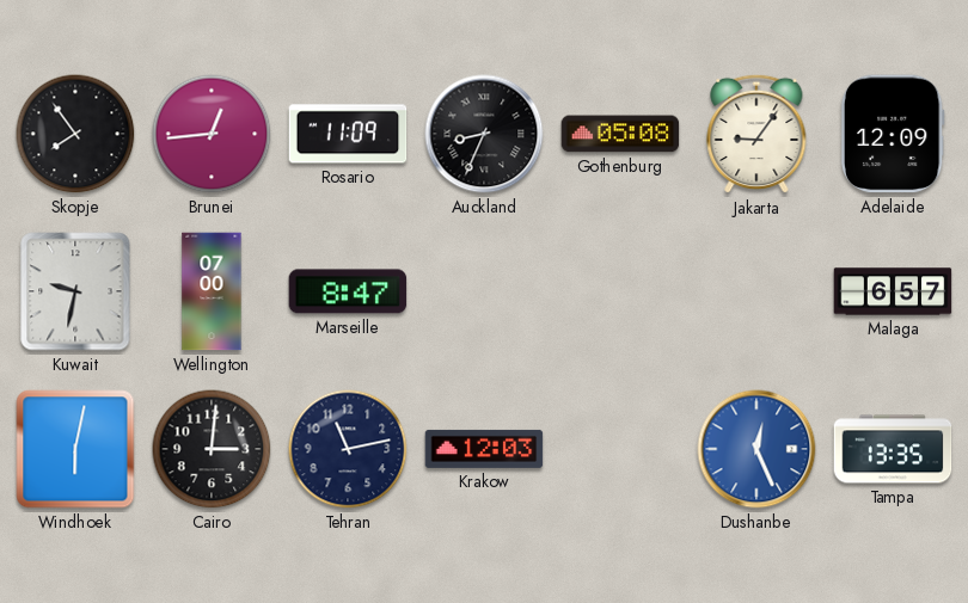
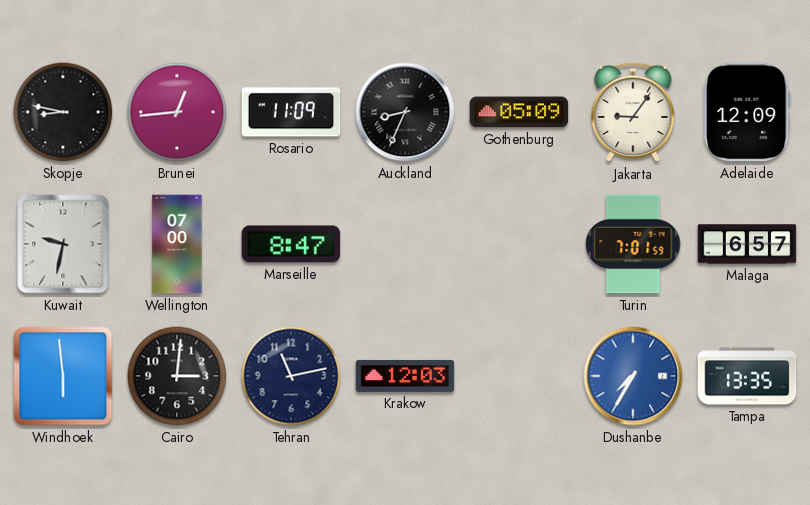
Skopje: 7:54 -> 8:47
Gothenburg: 05:08 -> 05:09
Turin: none -> 7:01
Windhoek: 6:02 -> 5:59
Dushanbe: 12:26 -> 7:35
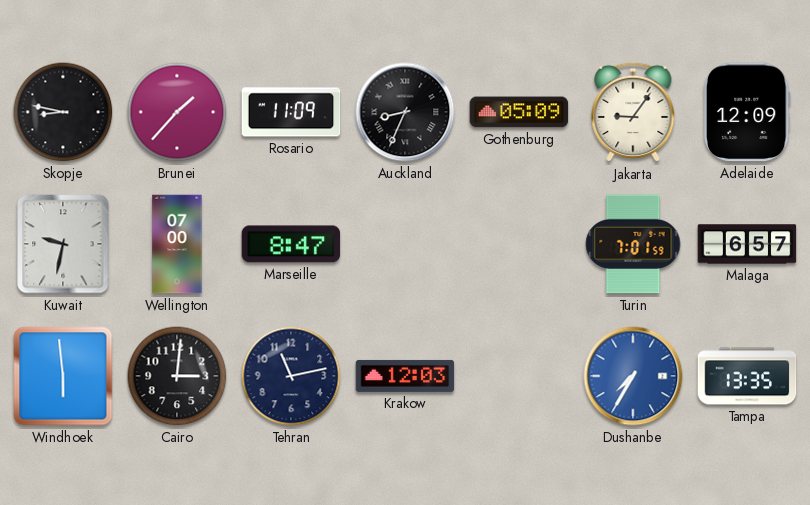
Brunei: 12:44 -> 1:37
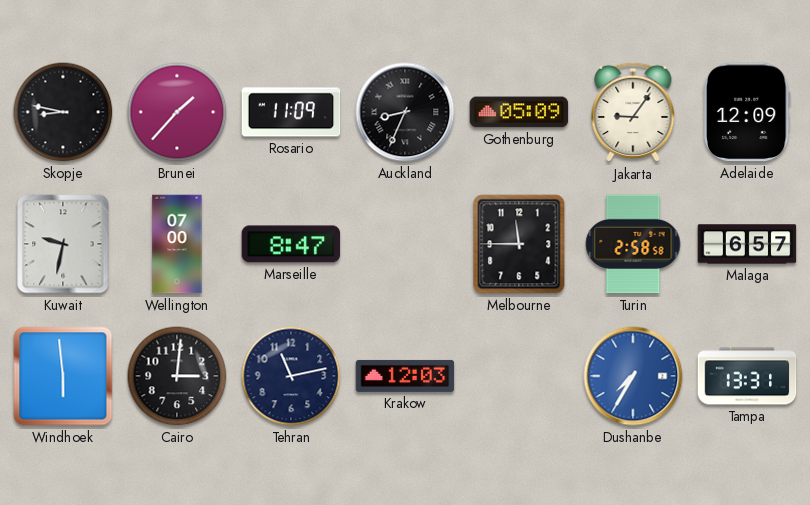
Melbourne: none -> 11:45
Turin: 7:01 -> 2:58
Tampa: 13:35 -> 13:31
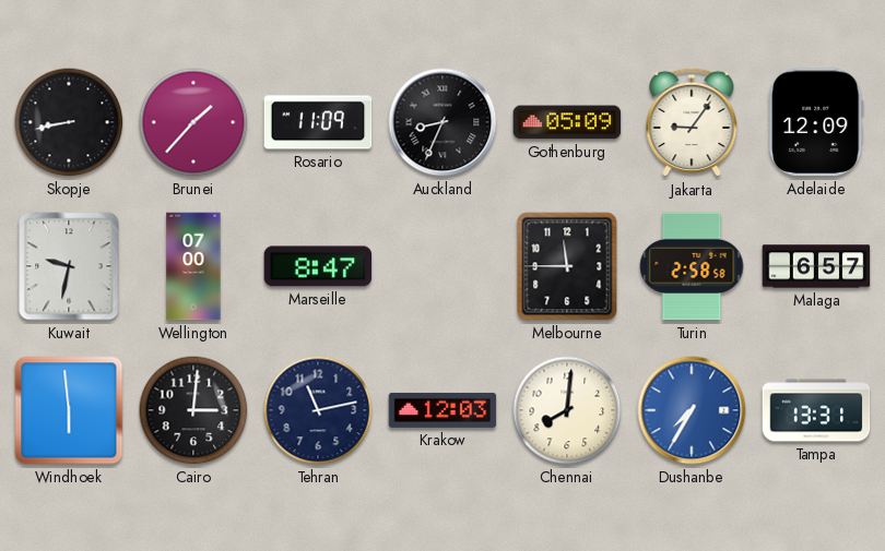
Skopje: 8:47 -> 8:43
Chennai: none -> 8:01
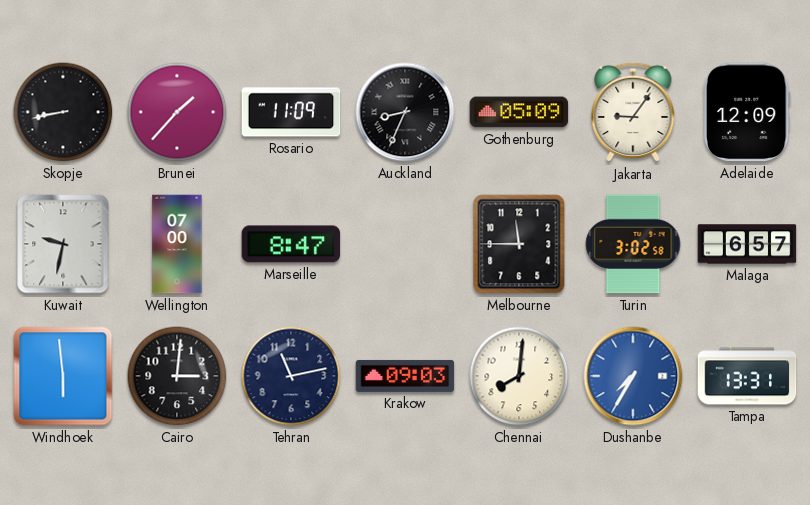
Turin: 2:58 -> 3:02
Krakow: 12:03 -> 09:03
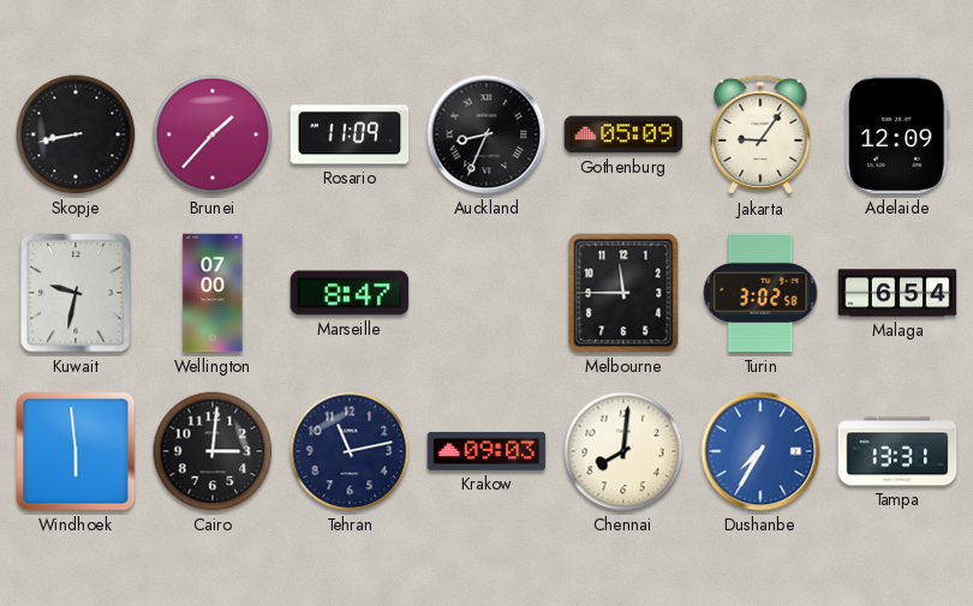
Malaga: 6:57 -> 6:54
